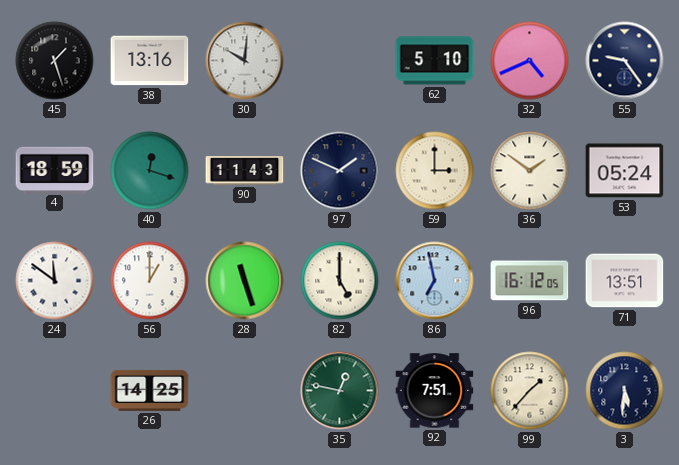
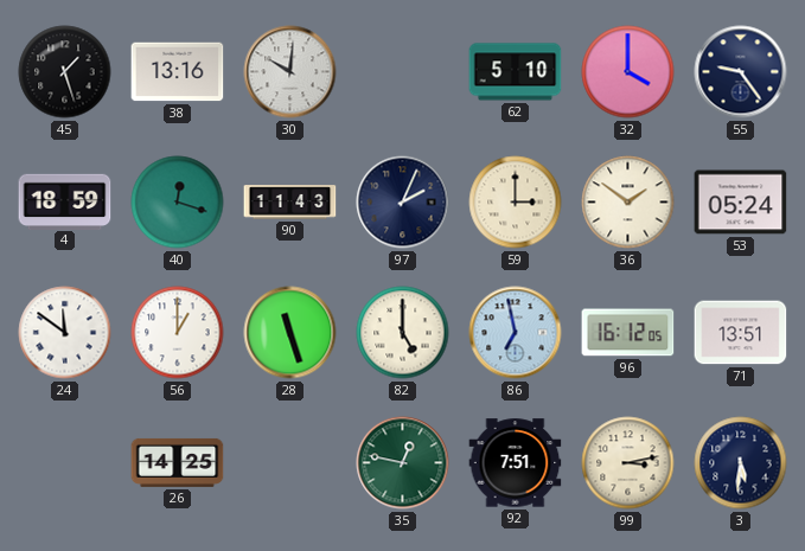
32: 4:41 -> 4:00
97: 1:49 -> 2:04
99: 1:37 -> 3:13
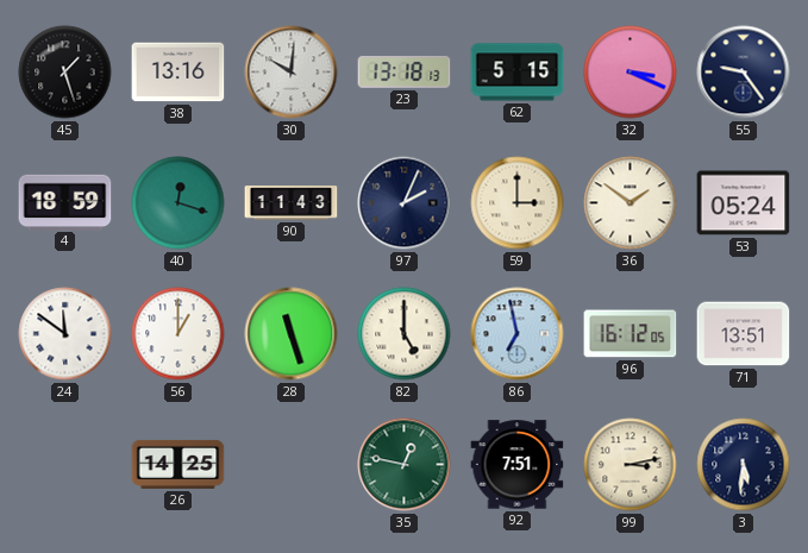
23: none -> 13:18
62: 5:10 -> 5:15
32: 4:00 -> 3:19
